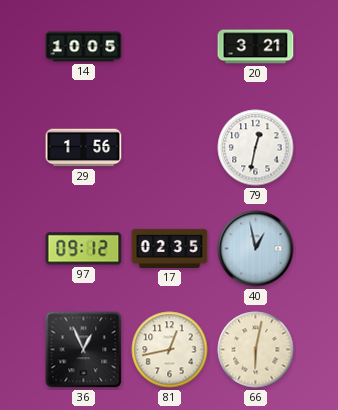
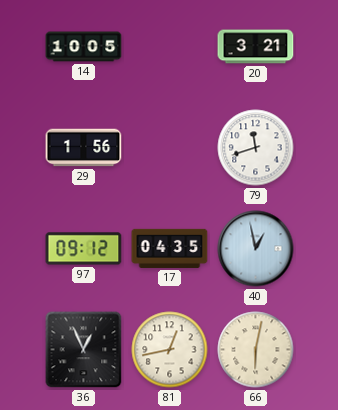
79: 12:32 -> 11:42
17: 02:35 -> 04:35
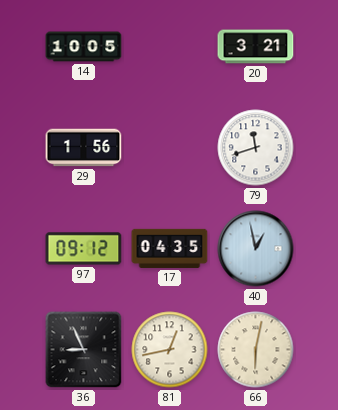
36: 12:56 -> 8:56
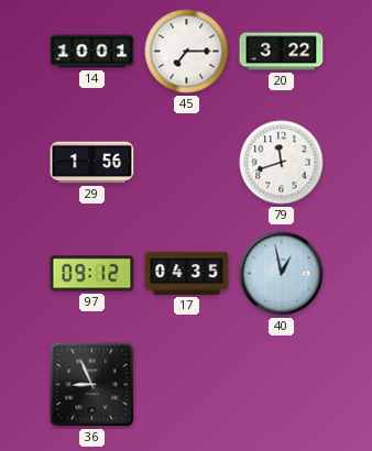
14: 10:05 -> 10:01
45: none -> 7:15
20: 3:21 -> 3:22
81: 12:43 -> none
66: 6:02 -> none
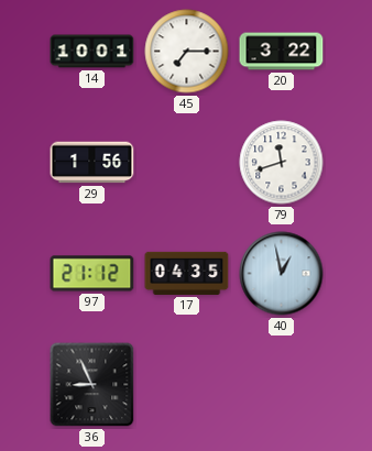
97: 09:12 -> 21:12
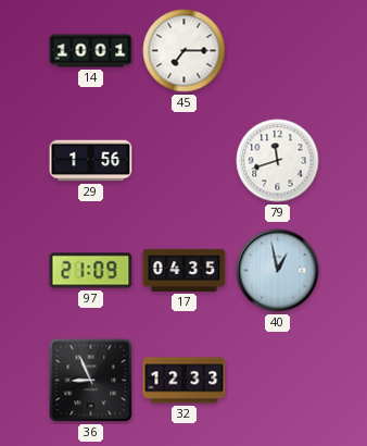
20: 3:22 -> none
97: 21:12 -> 21:09
32: none -> 12:33
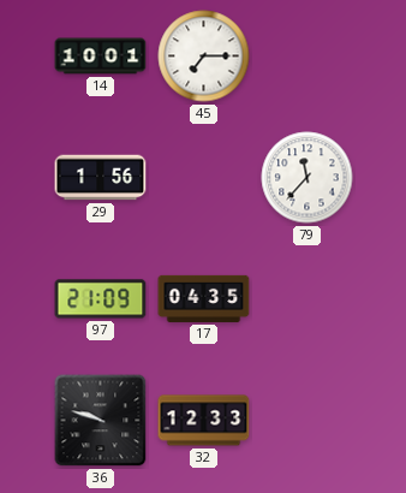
79: 11:42 -> 11:37
40: 12:58 -> none
36: 8:56 -> 9:48
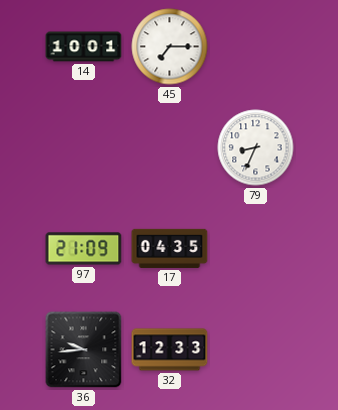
29: 1:56 -> none
79: 11:37 -> 8:34
36: 9:48 -> 9:44
